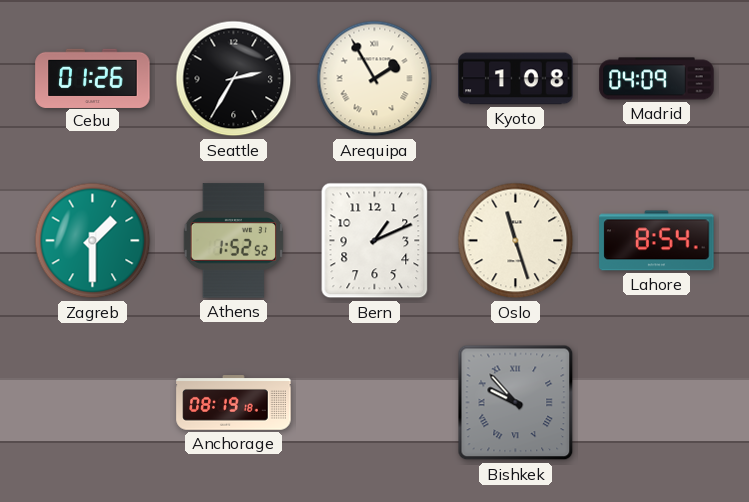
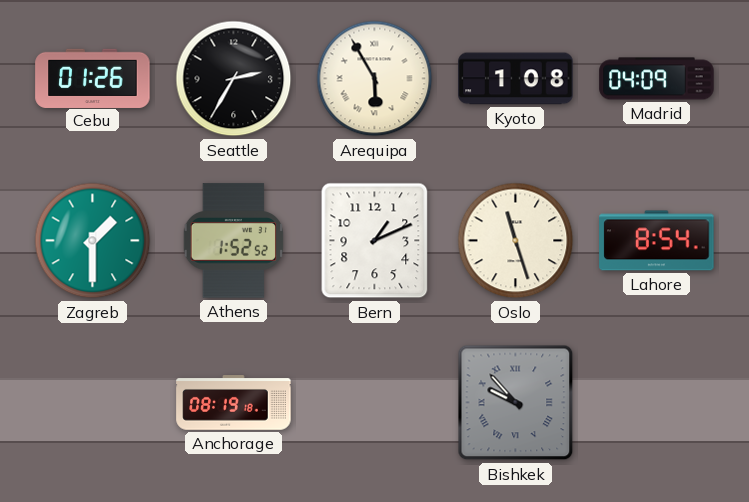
Arequipa: 1:55 -> 5:55
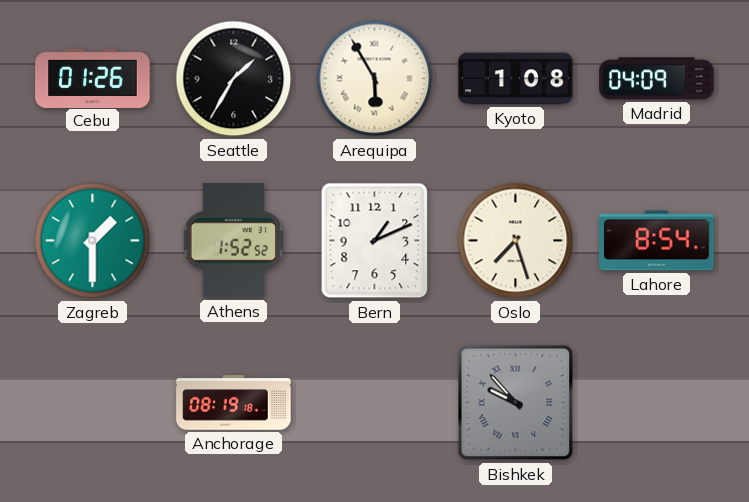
Seattle: 2:35 -> 1:35
Oslo: 11:27 -> 7:27
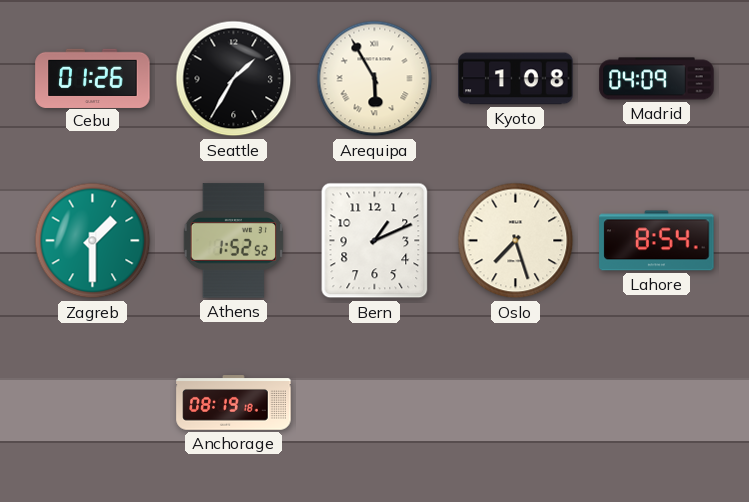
Bishkek: 9:53 -> none
